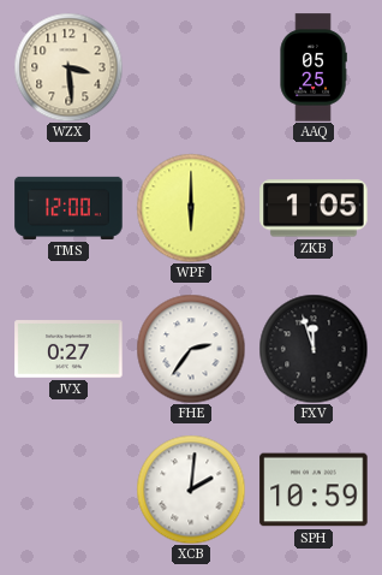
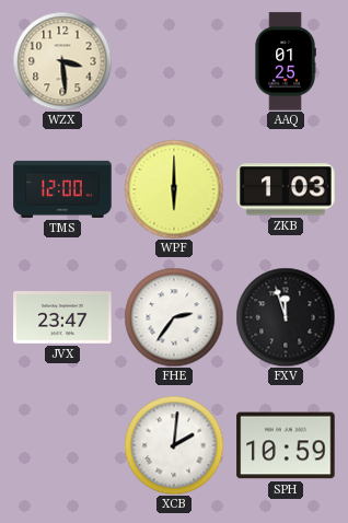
AAQ: 05:25 -> 01:25
ZKB: 1:05 -> 1:03
JVX: 0:27 -> 23:47
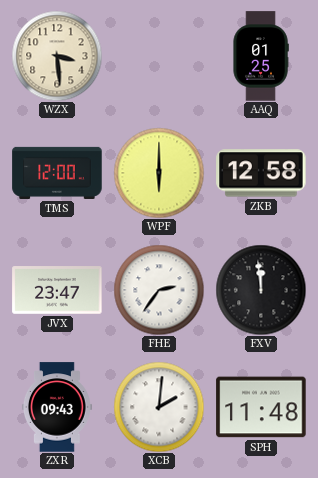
ZKB: 1:03 -> 12:58
FXV: 11:57 -> 11:59
ZXR: none -> 09:43
SPH: 10:59 -> 11:48
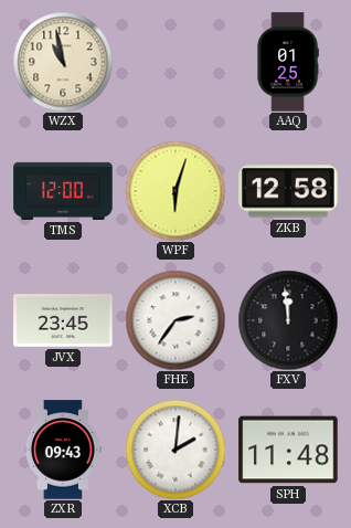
WZX: 3:29 -> 10:58
WPF: 6:00 -> 6:03
JVX: 23:47 -> 23:45
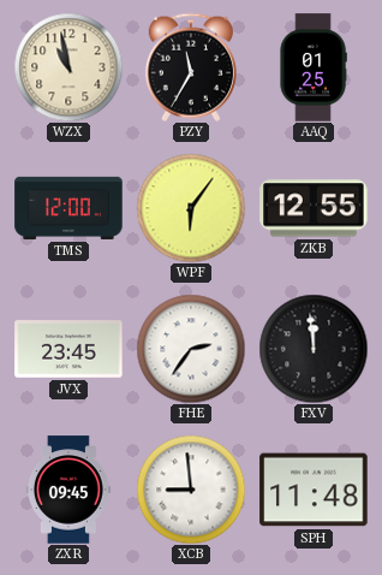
PZY: none -> 11:35
WPF: 6:03 -> 6:06
ZKB: 12:58 -> 12:55
ZXR: 09:43 -> 09:45
XCB: 2:01 -> 8:59
